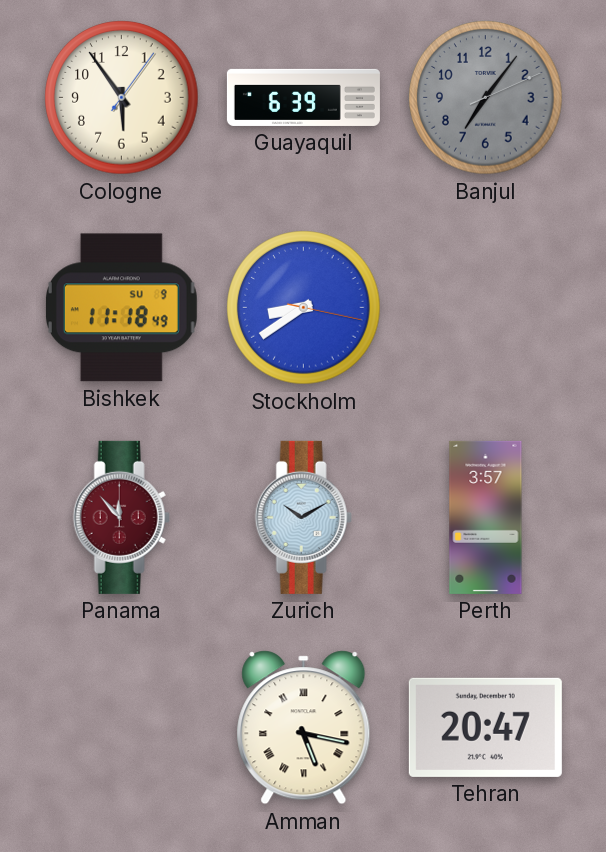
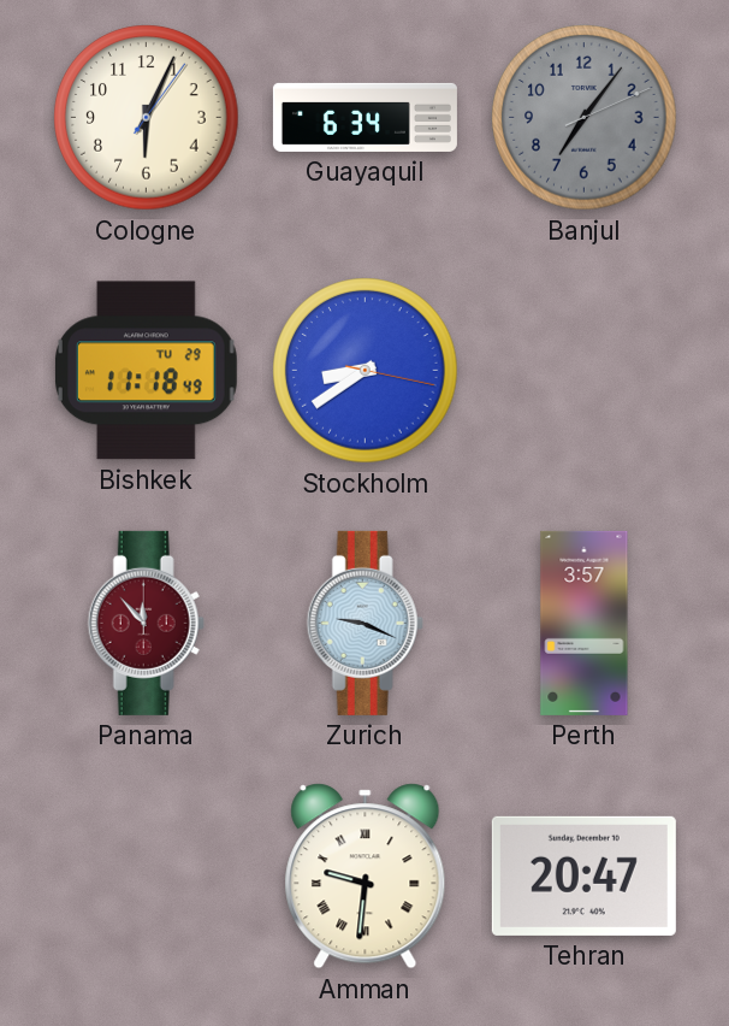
Cologne: 5:54 -> 6:04
Guayaquil: 6:39 -> 6:34
Bishkek date: SU 9 -> TU 29
Zurich: 10:10 -> 9:19
Amman: 5:17 -> 9:31
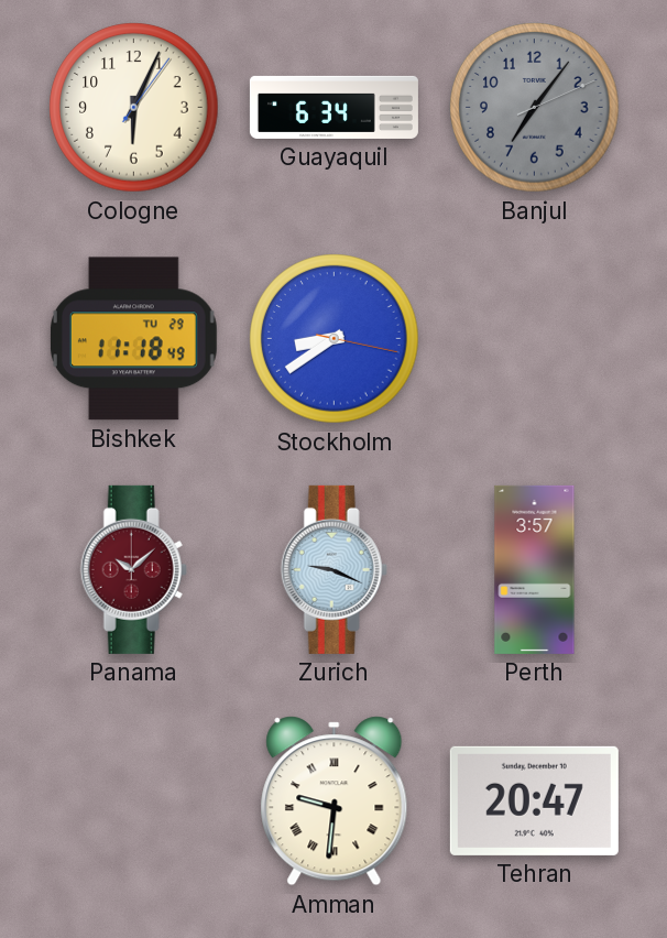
Panama: 11:53 -> 10:08
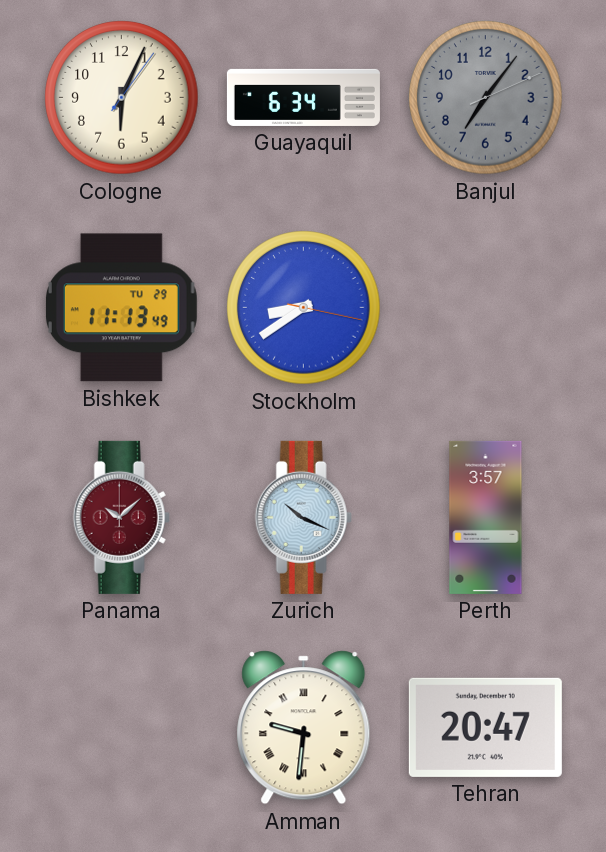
Bishkek: 11:18 -> 11:13
Zurich: 9:19 -> 10:19
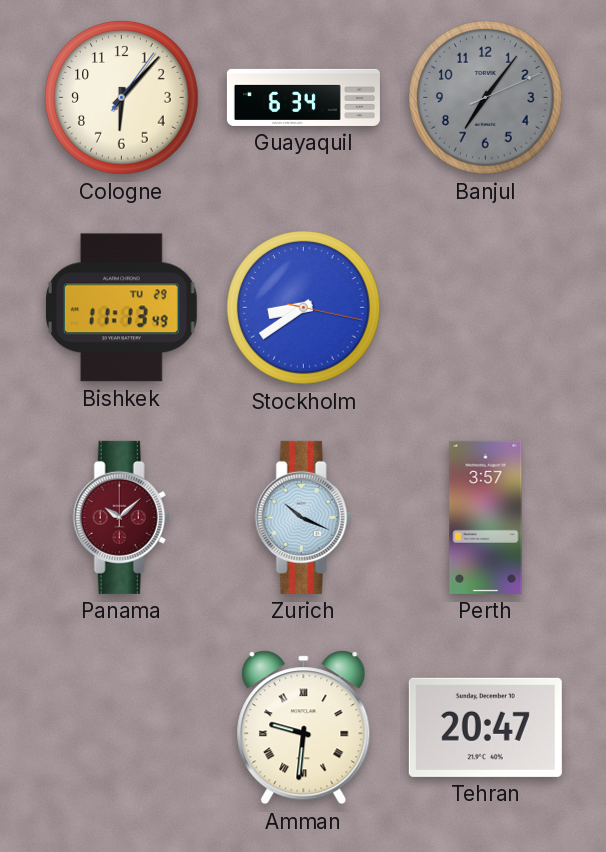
Cologne: 6:04 -> 6:07
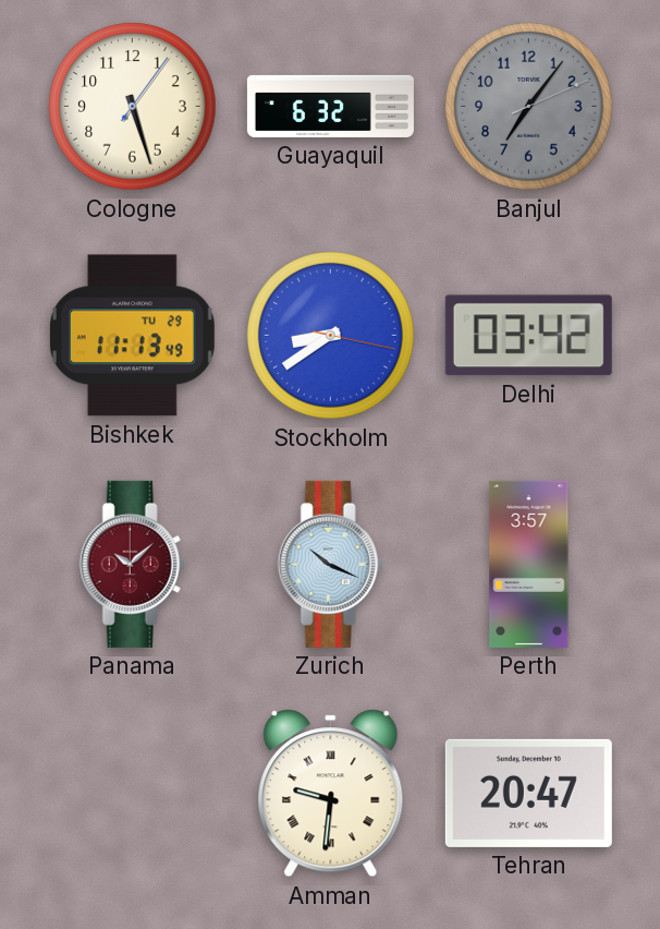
Cologne: 6:07 -> 5:27
Guayaquil: 6:34 -> 6:32
Delhi: none -> 03:42
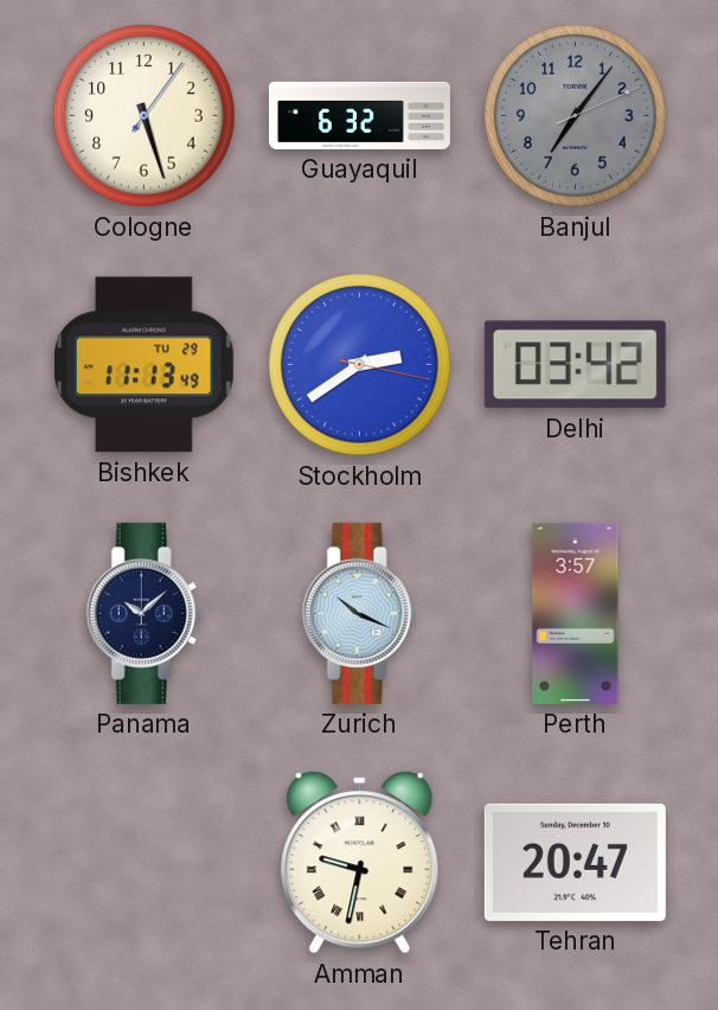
Stockholm: 8:39 -> 2:39
Panama dial: burgundy -> navy
Amman: 9:31 -> 9:32
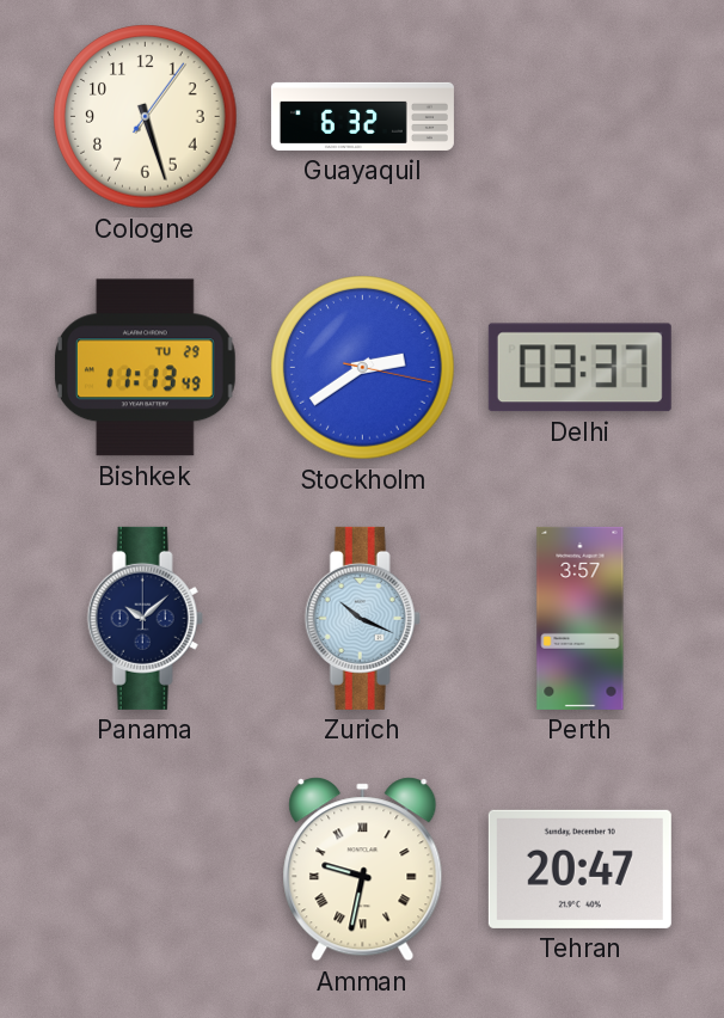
Banjul: 7:06 -> none
Delhi: 03:42 -> 03:37
